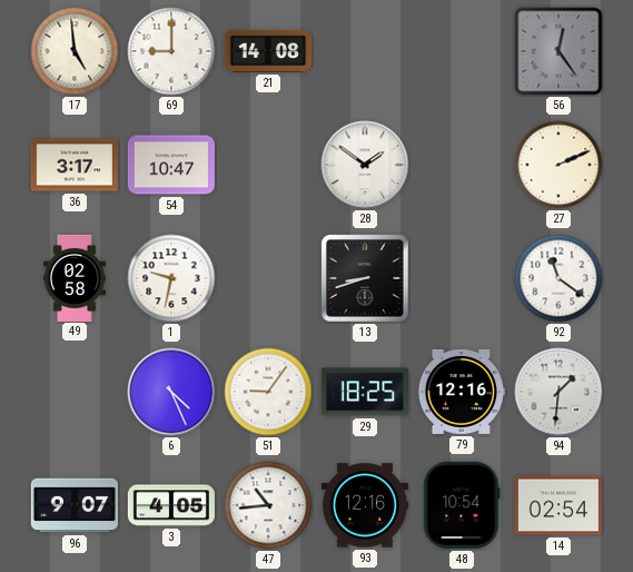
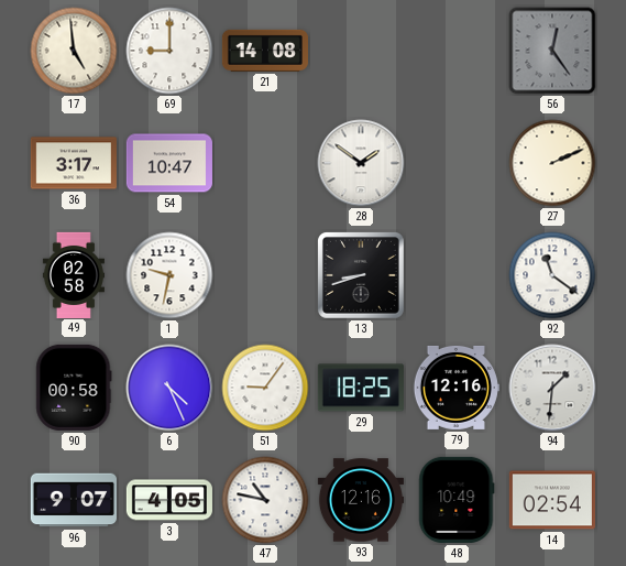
90: none -> 00:58
47: 10:44 -> 10:47
48: 10:54 -> 10:49
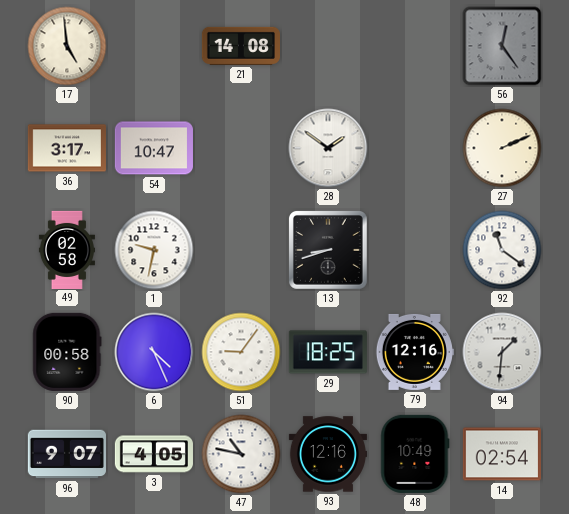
69: 9:00 -> none
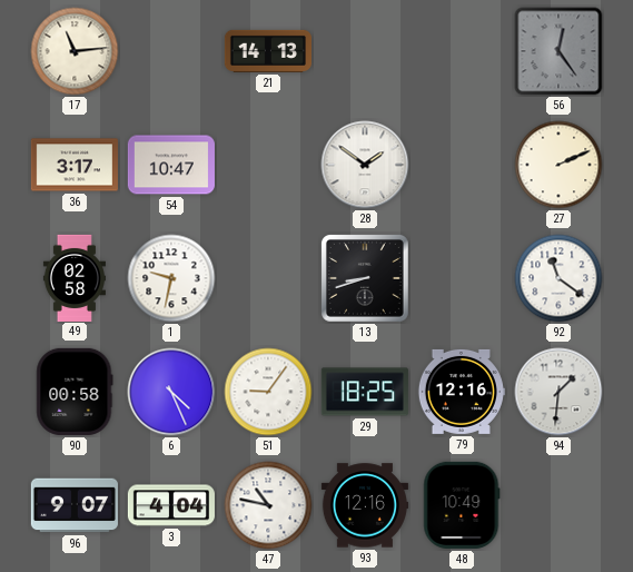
17: 4:59 -> 11:14
21: 14:08 -> 14:13
3: 4:05 -> 4:04
14: 02:54 -> none
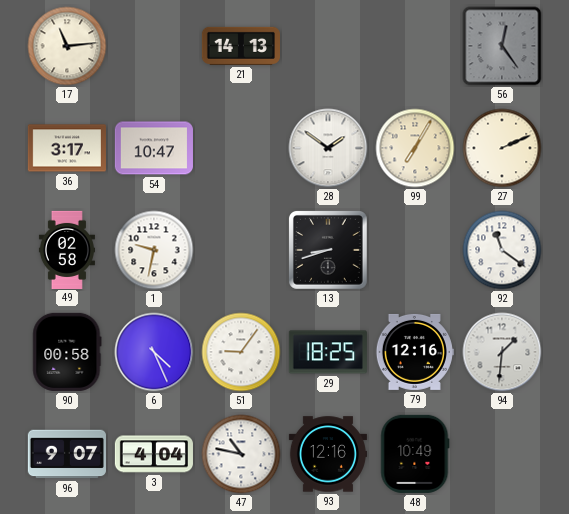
99: none -> 7:05
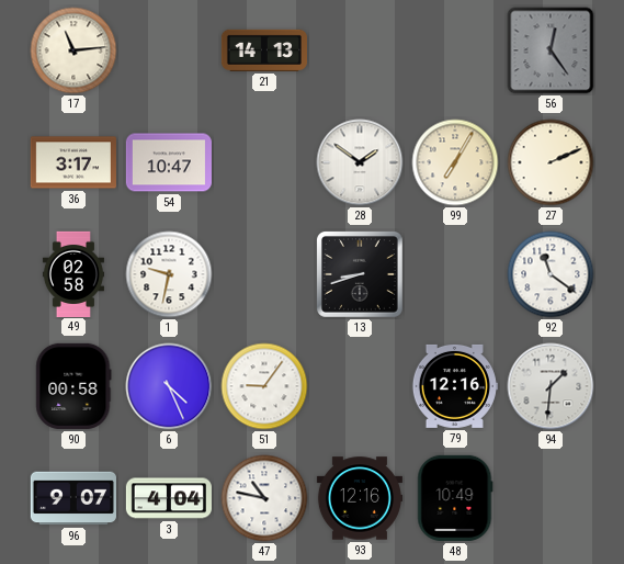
29: 18:25 -> none
